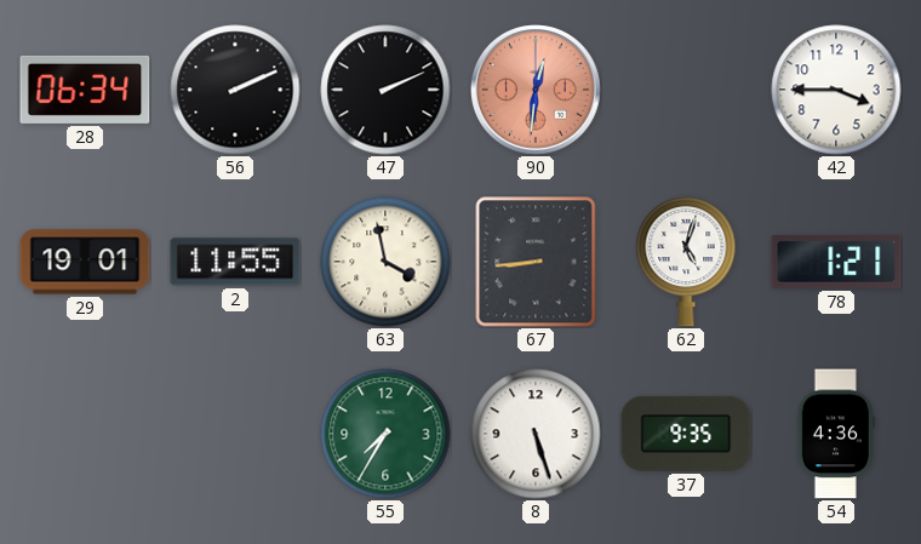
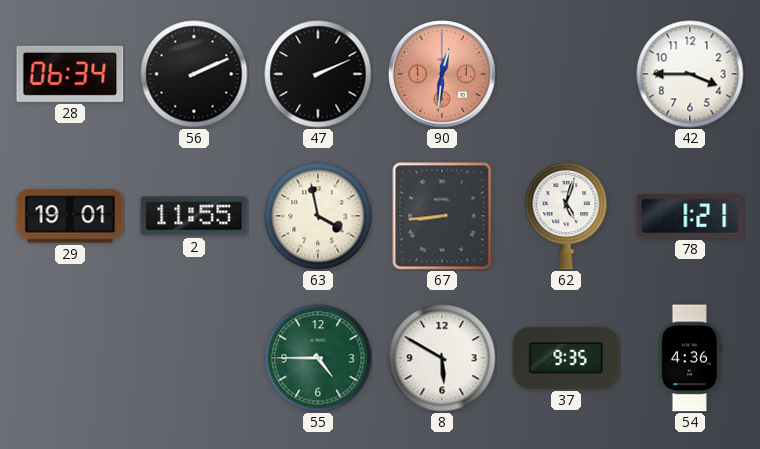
55: 7:35 -> 4:45
8: 5:27 -> 5:50
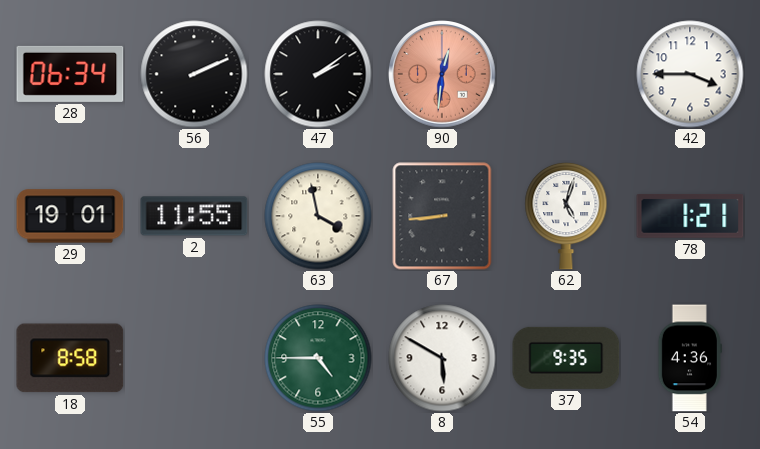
47: 2:11 -> 2:09
18: none -> 8:58
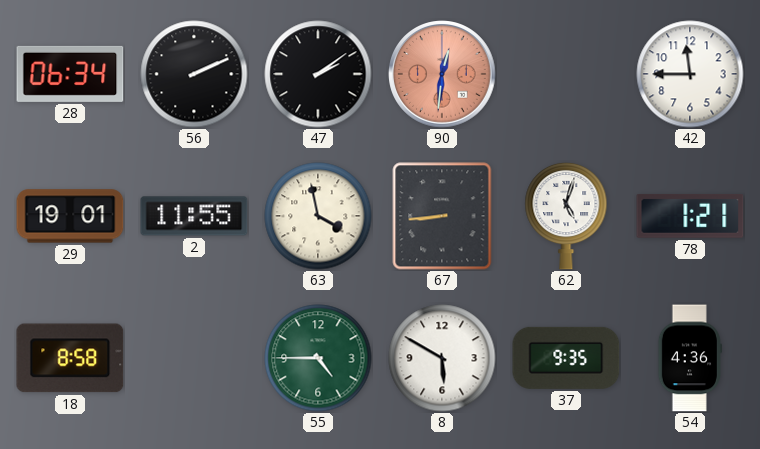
42: 3:45 -> 11:45
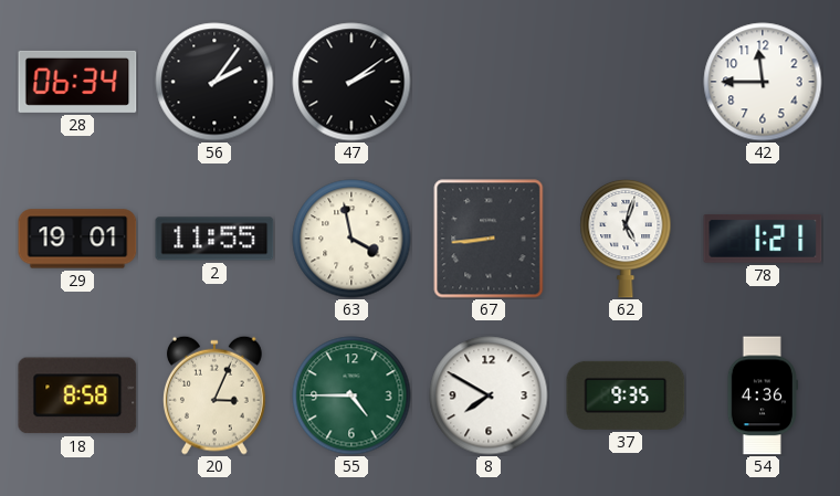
56: 2:11 -> 2:06
90: 12:31 -> none
20: none -> 3:04
8: 5:50 -> 7:50
